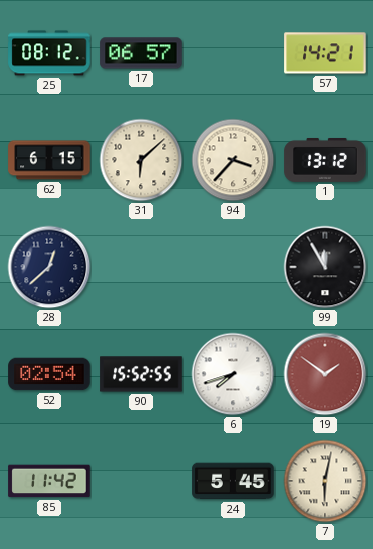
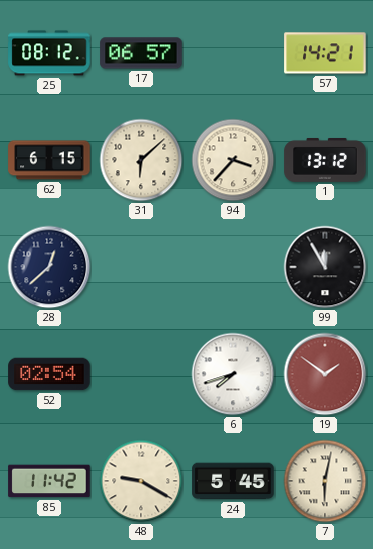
90: 15:52 -> none
48: none -> 9:20
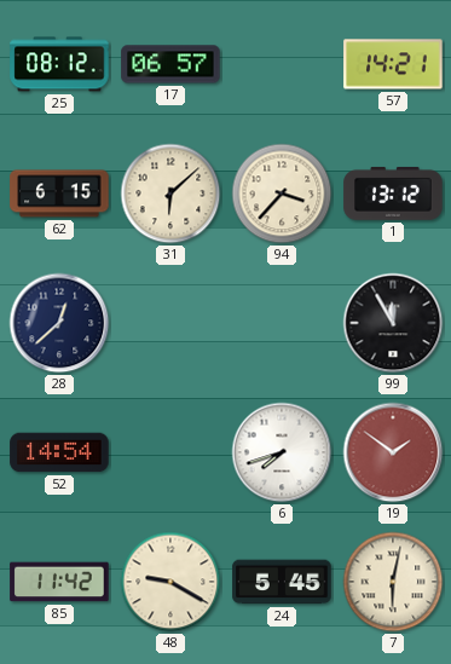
52: 02:54 -> 14:54
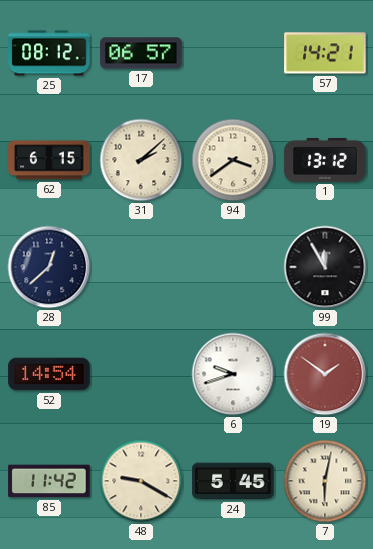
31: 6:08 -> 2:08
94: 3:37 -> 3:39
6: 7:42 -> 9:42
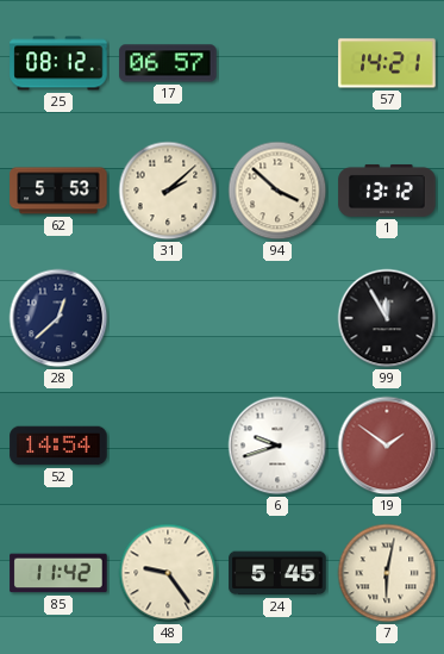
62: 6:15 -> 5:53
94: 3:39 -> 3:52
48: 9:20 -> 9:24
